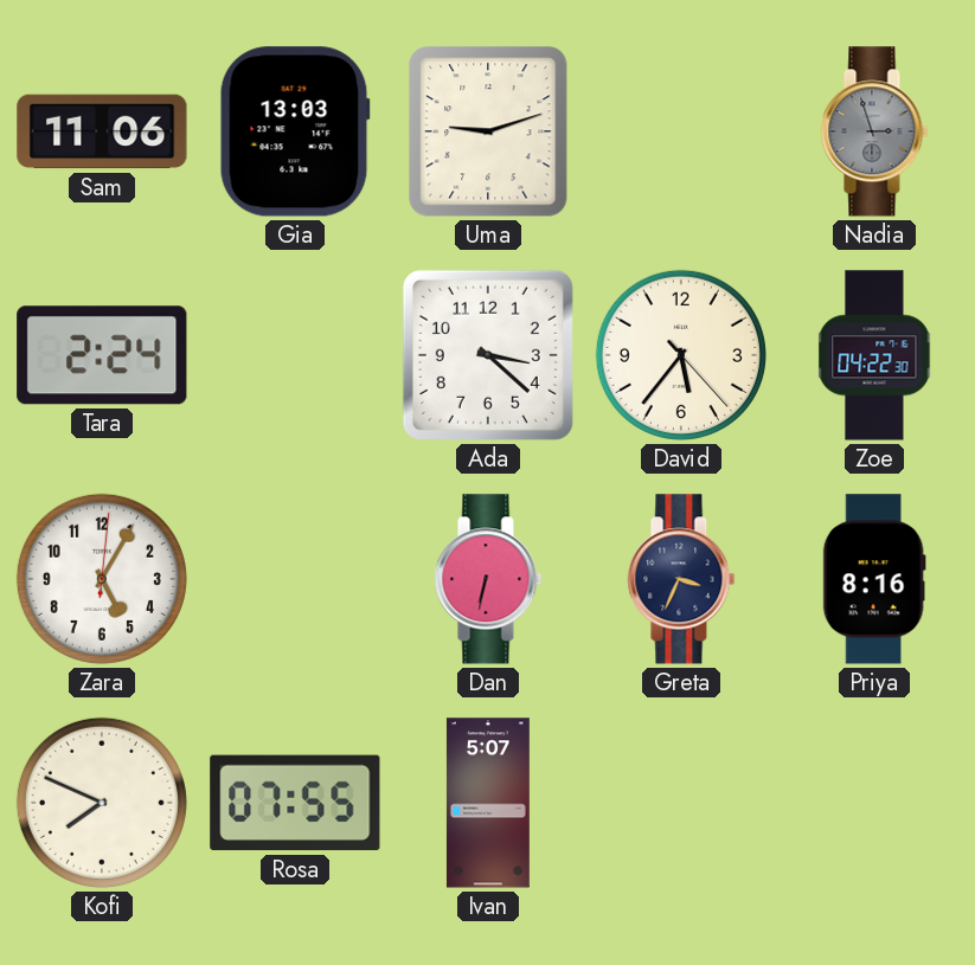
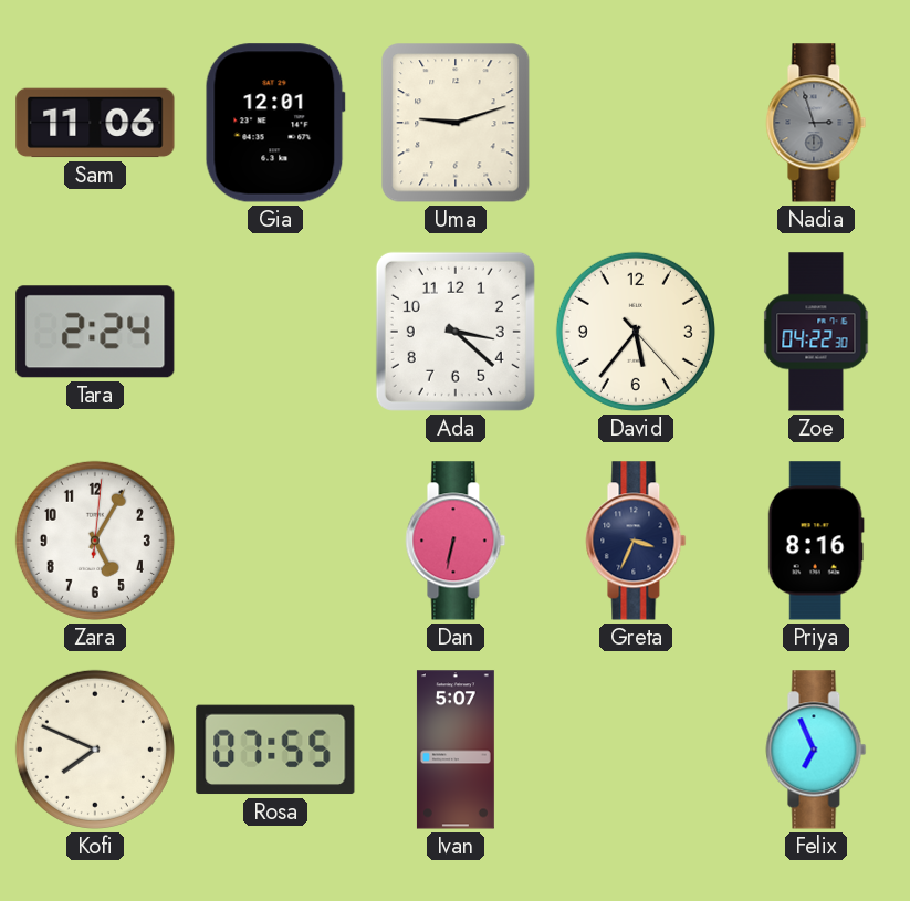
Gia: 13:03 -> 12:01
Felix: none -> 6:56
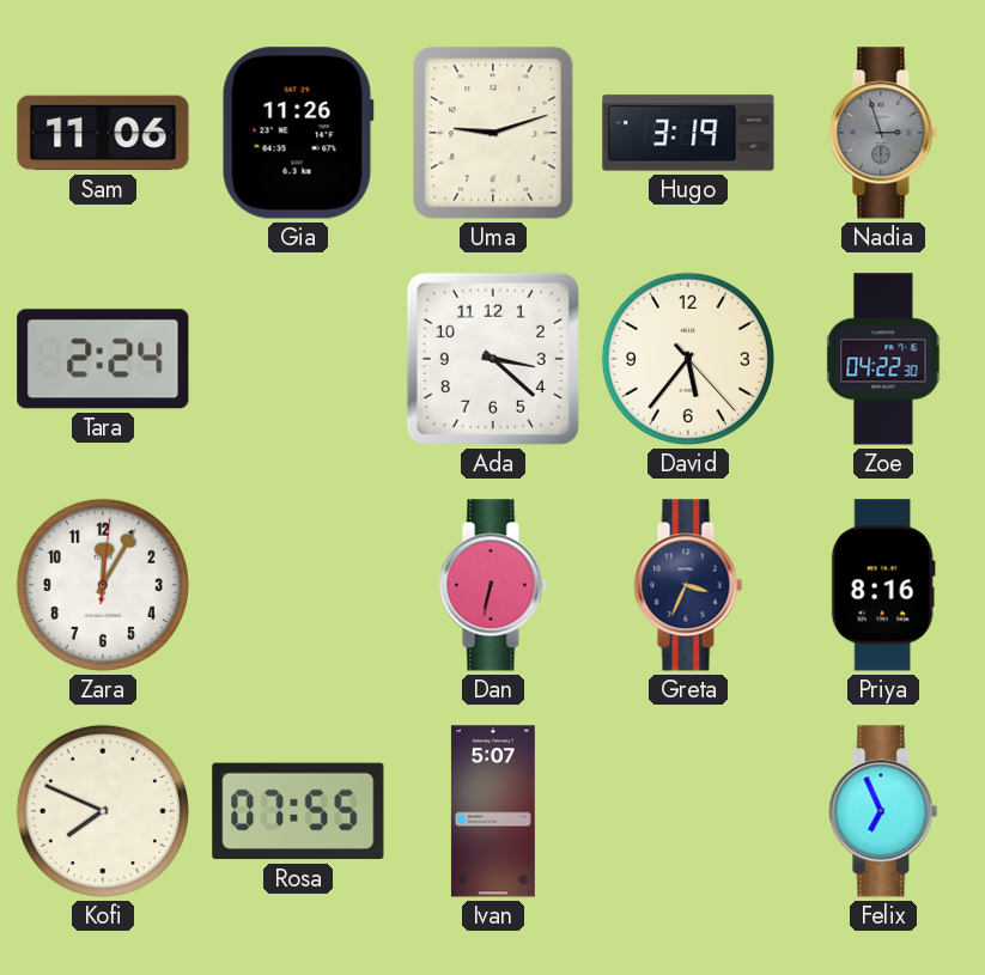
Gia: 12:01 -> 11:26
Hugo: none -> 3:19
Zara: 5:05 -> 12:05
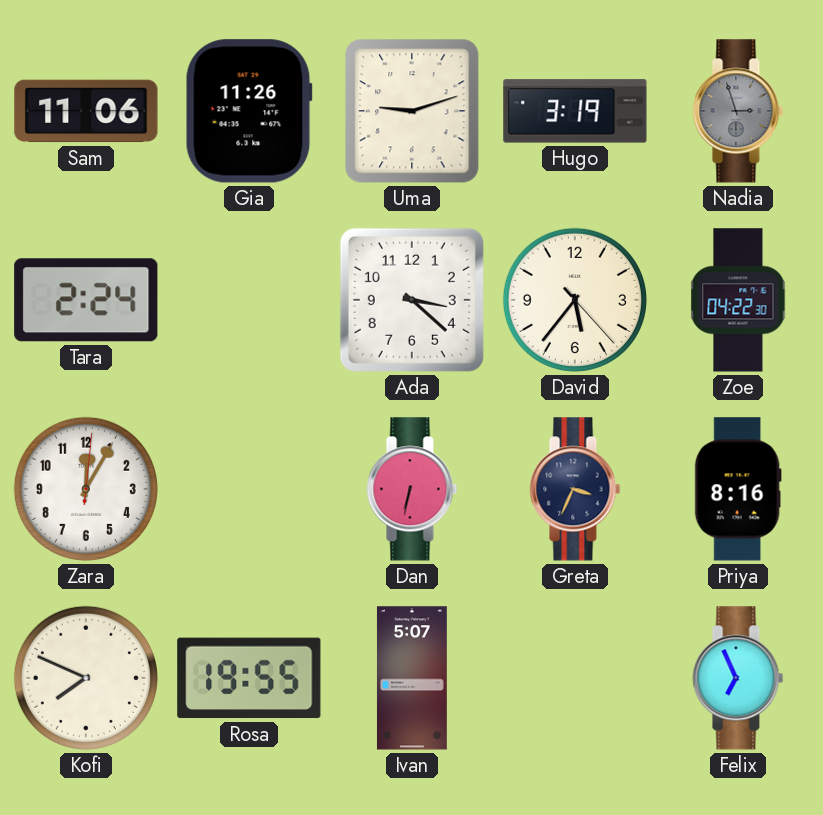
Rosa: 07:55 -> 19:55
